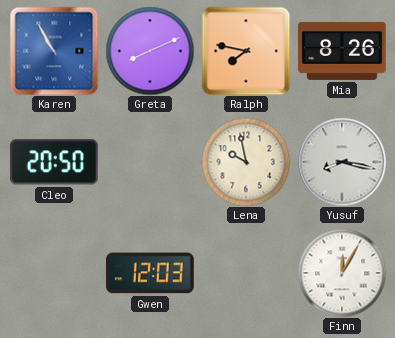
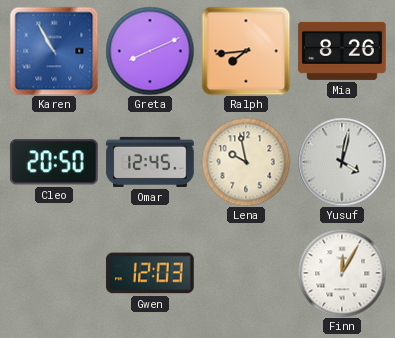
Ralph: 7:47 -> 7:44
Omar: none -> 12:45
Yusuf: 8:17 -> 4:02
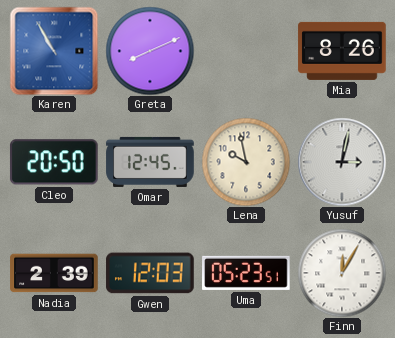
Ralph: 7:44 -> none
Yusuf: 4:02 -> 3:02
Nadia: none -> 2:39
Uma: none -> 05:23
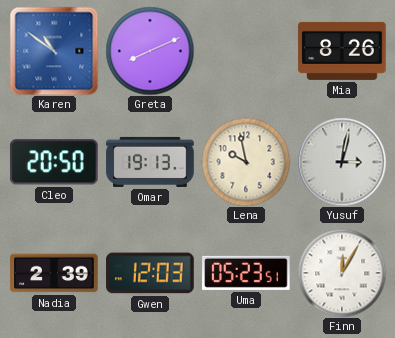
Karen: 10:55 -> 10:51
Omar: 12:45 -> 19:13
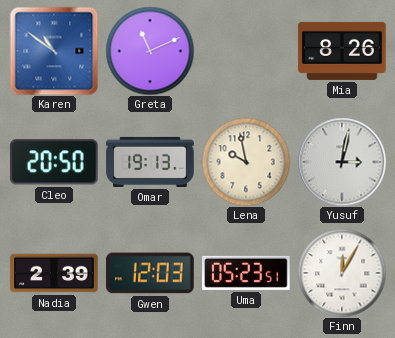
Greta: 8:11 -> 11:11
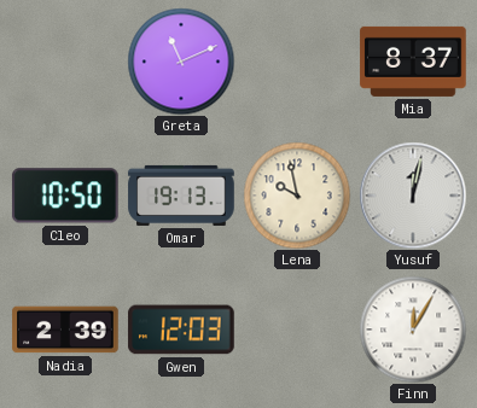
Karen: 10:51 -> none
Mia: 8:26 -> 8:37
Cleo: 20:50 -> 10:50
Yusuf: 3:02 -> 12:02
Uma: 05:23 -> none
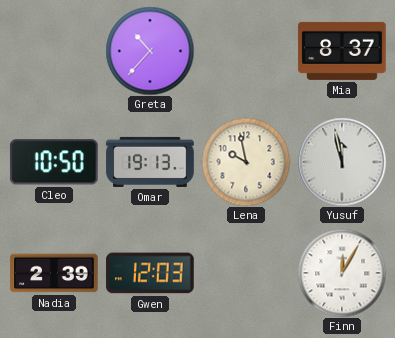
Greta: 11:11 -> 10:37
Yusuf: 12:02 -> 11:58
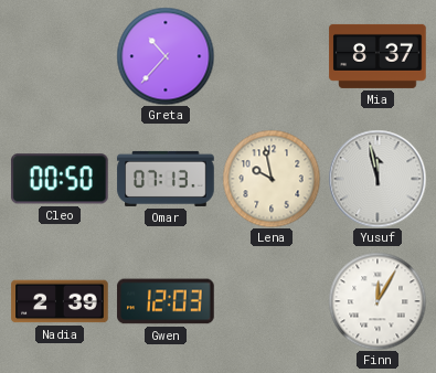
Cleo: 10:50 -> 00:50
Omar: 19:13 -> 07:13
